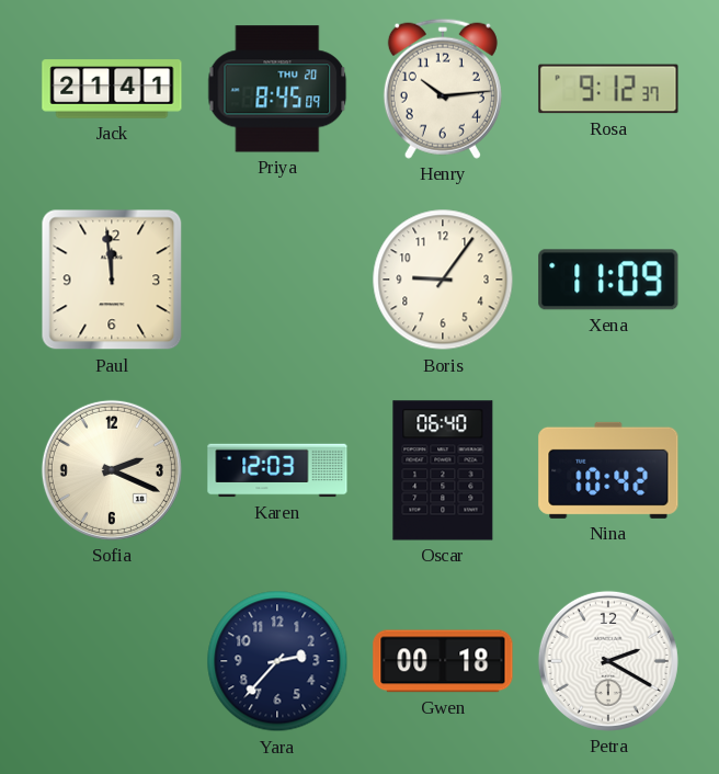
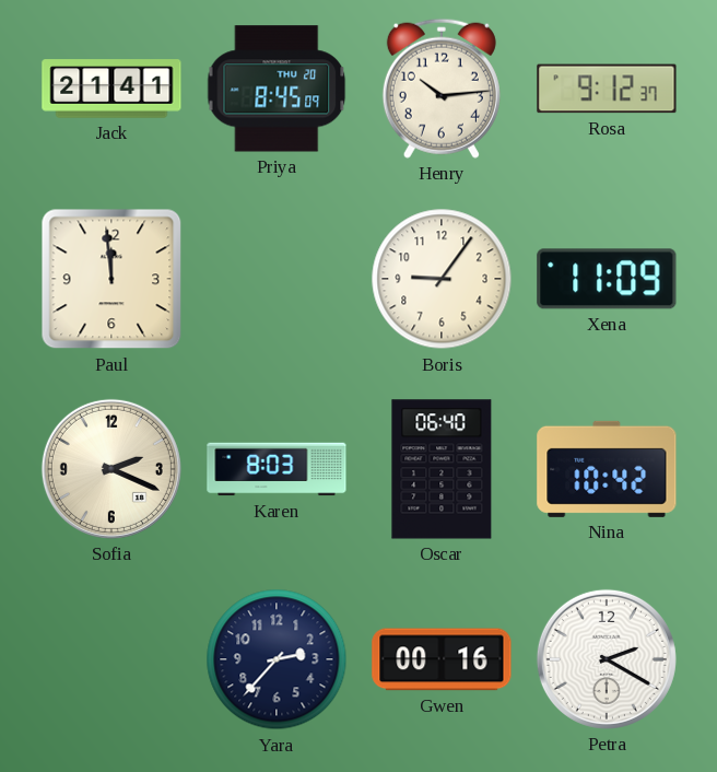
Karen: 12:03 -> 8:03
Gwen: 00:18 -> 00:16
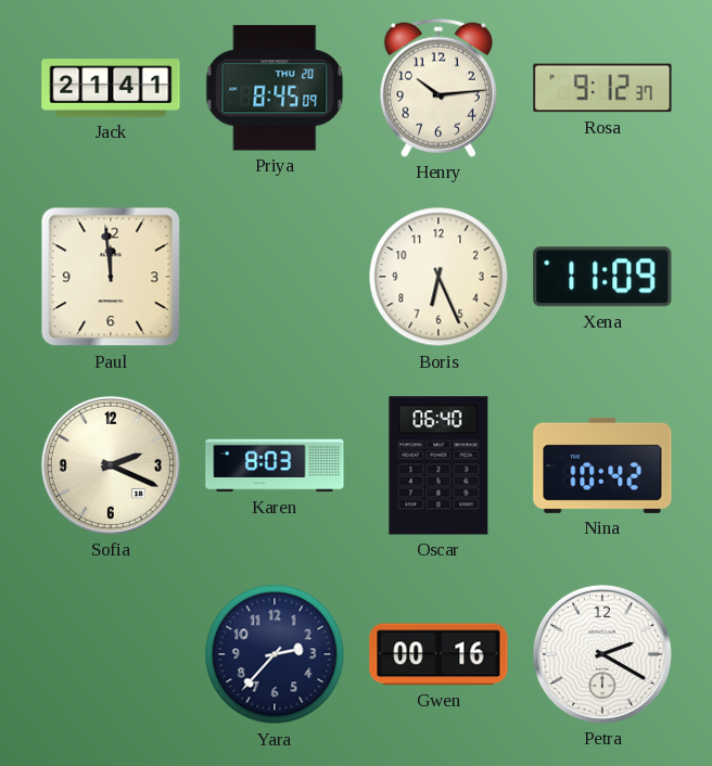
Boris: 9:06 -> 6:26
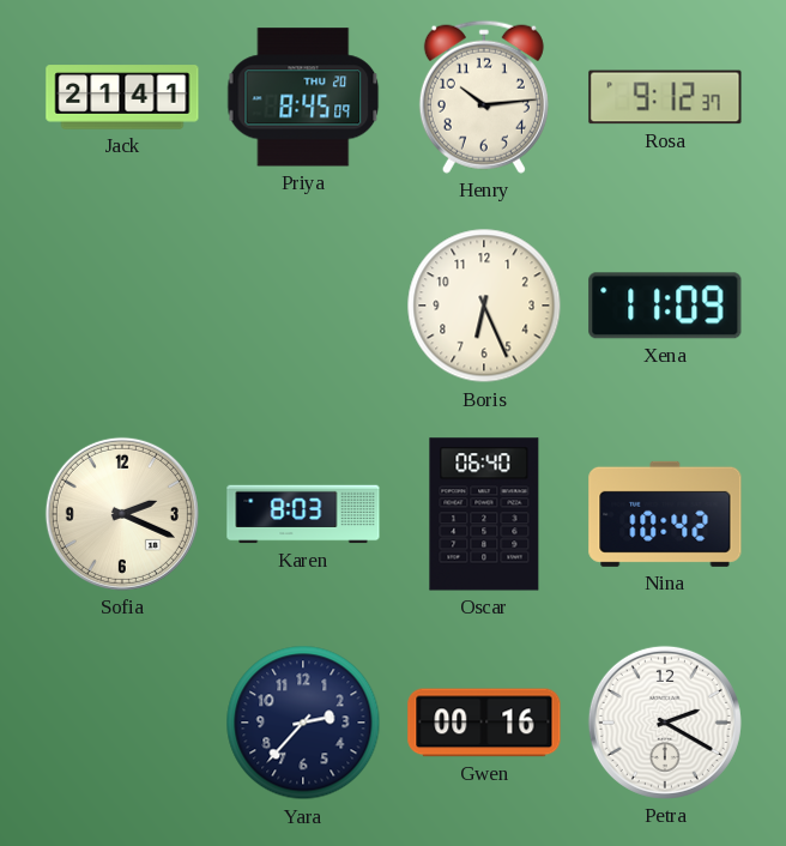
Paul: 11:59 -> none
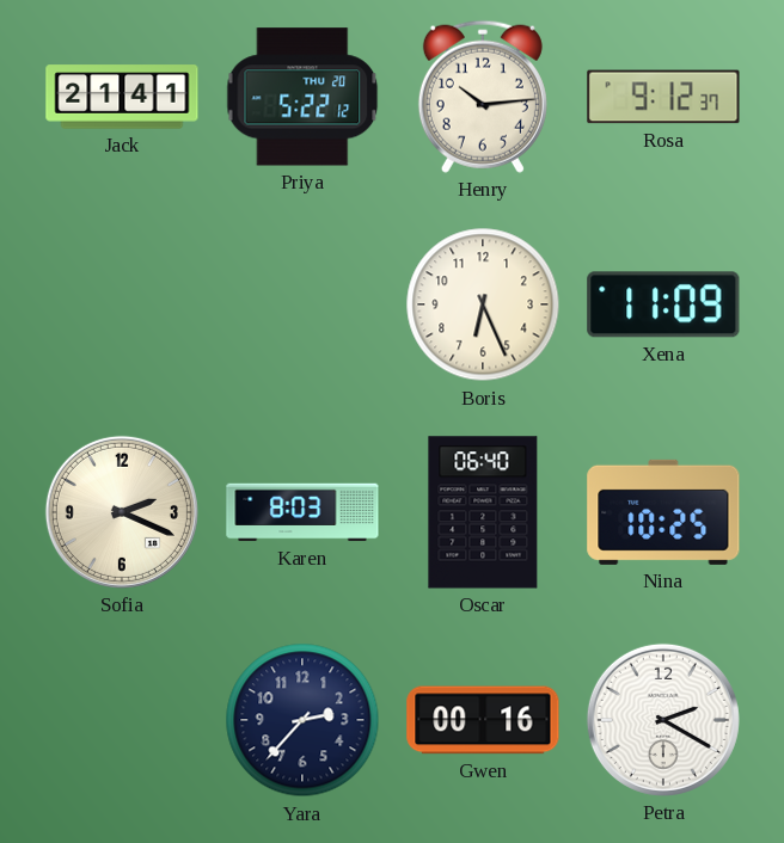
Priya: 8:45 -> 5:22
Nina: 10:42 -> 10:25
